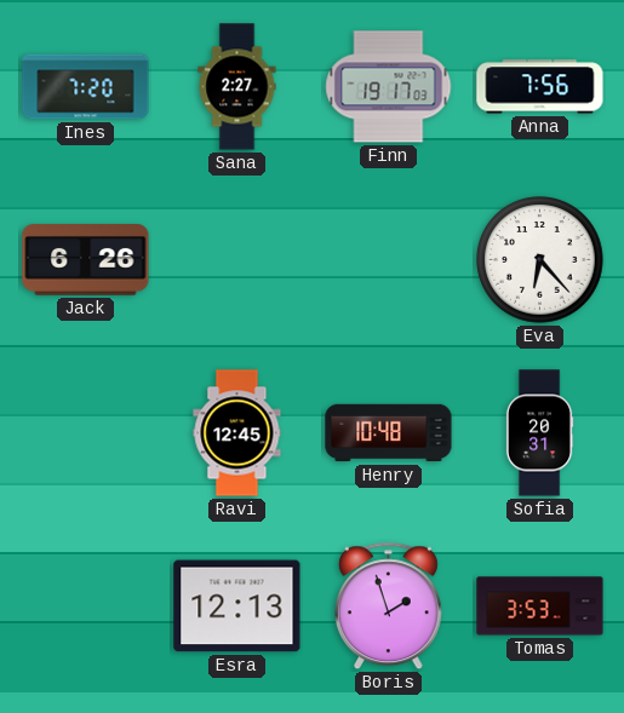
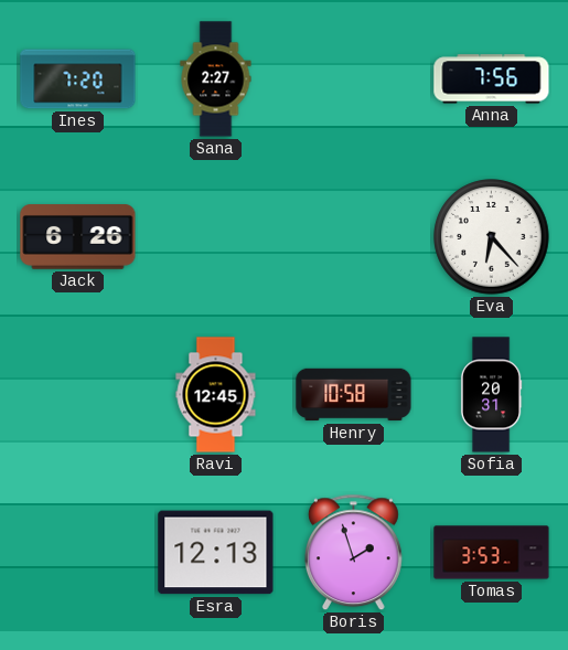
Finn: 19:17 -> none
Henry: 10:48 -> 10:58
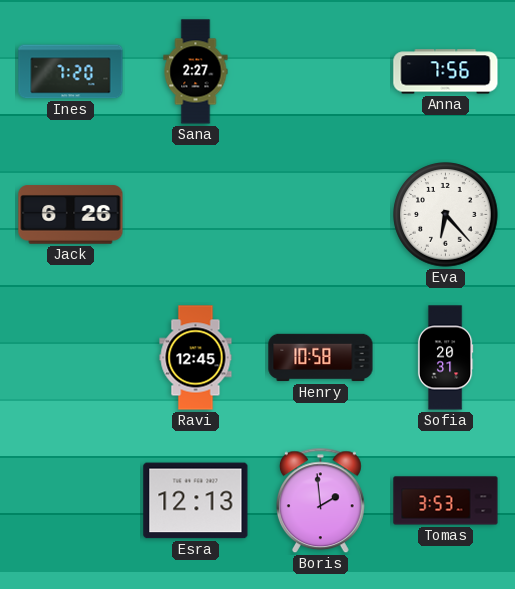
Boris: 1:57 -> 1:59
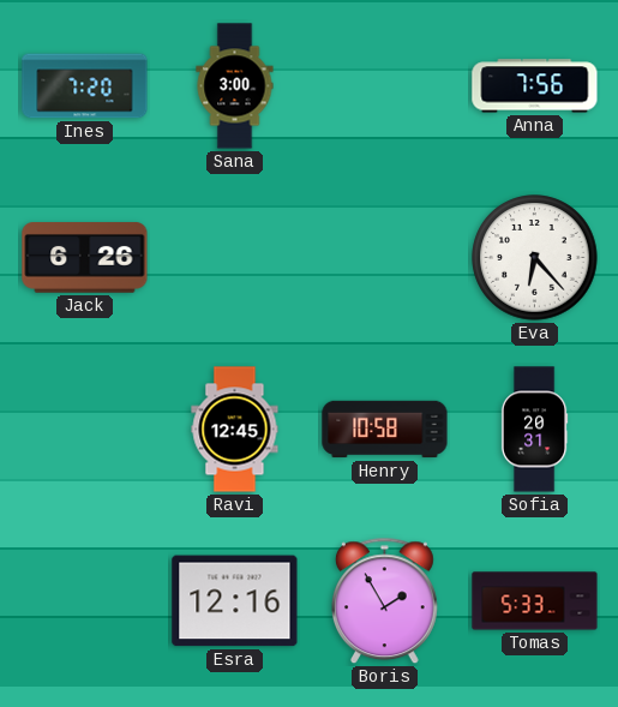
Sana: 2:27 -> 3:00
Esra: 12:13 -> 12:16
Boris: 1:59 -> 1:55
Tomas: 3:53 -> 5:33
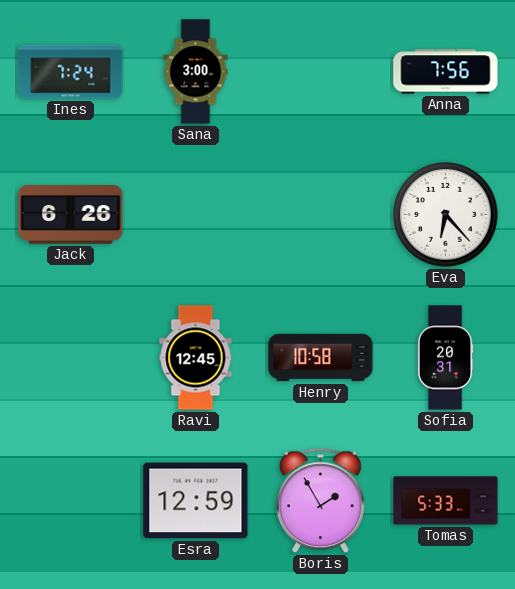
Ines: 7:20 -> 7:24
Esra: 12:16 -> 12:59
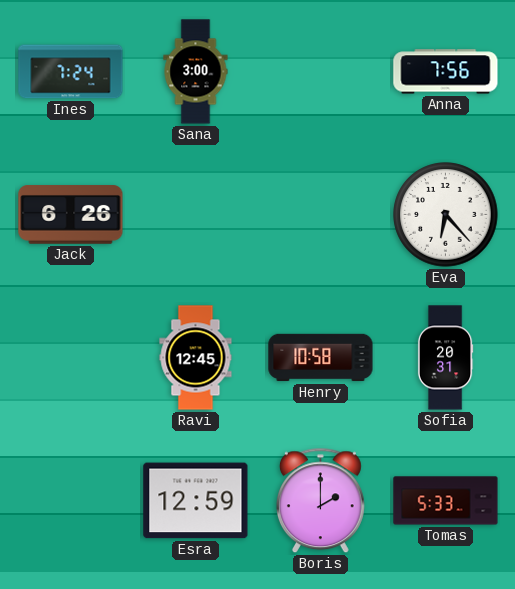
Boris: 1:55 -> 2:00
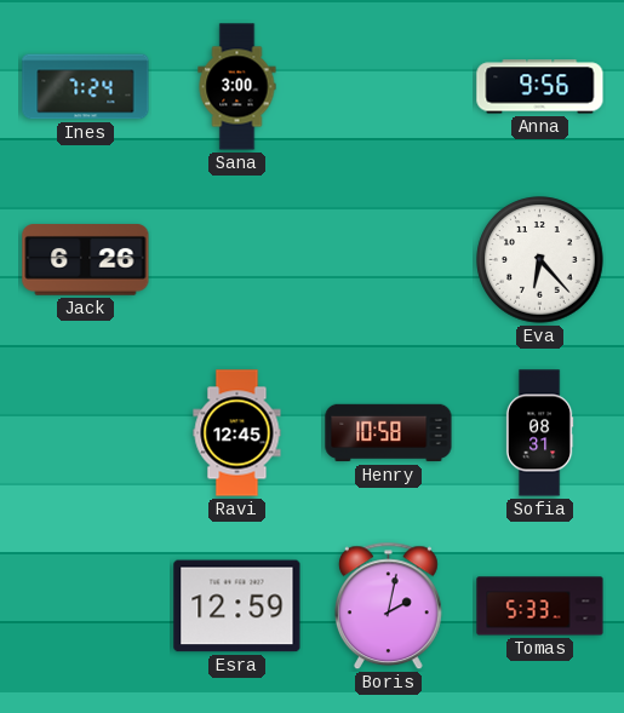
Anna: 7:56 -> 9:56
Sofia: 20:31 -> 08:31
Boris: 2:00 -> 2:02
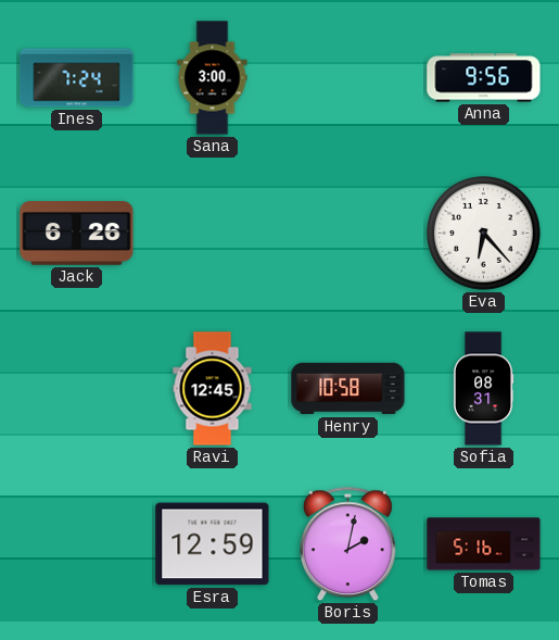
Tomas: 5:33 -> 5:16
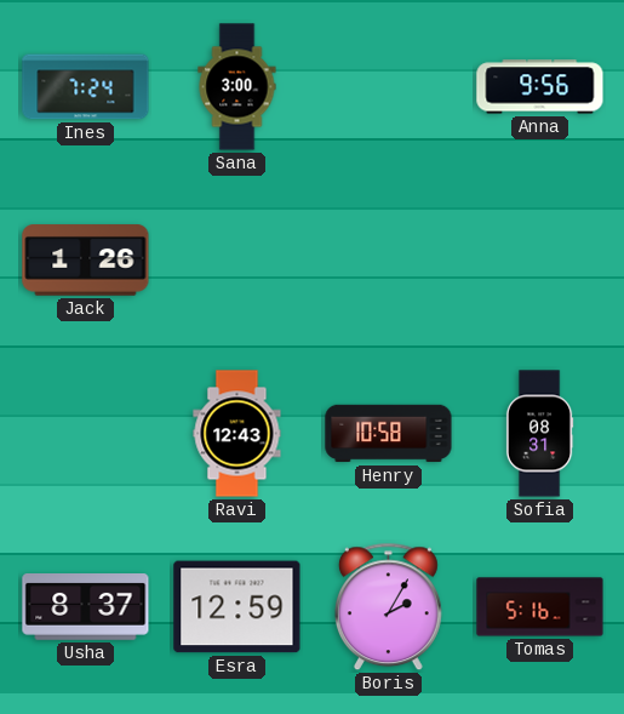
Jack: 6:26 -> 1:26
Eva: 6:23 -> none
Ravi: 12:45 -> 12:43
Usha: none -> 8:37
Boris: 2:02 -> 2:05
